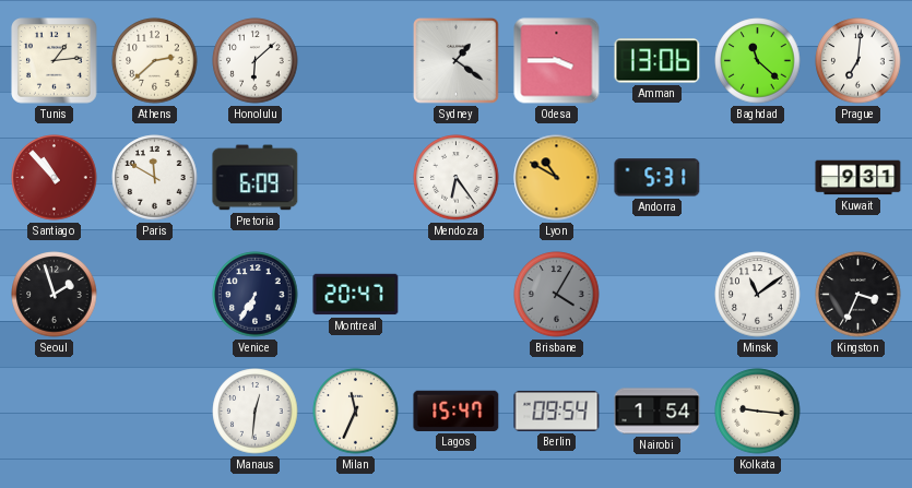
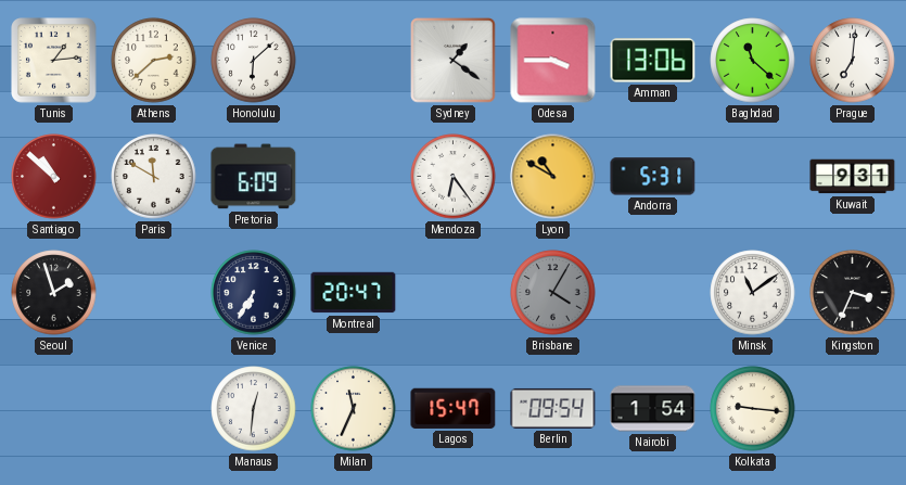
Santiago: 10:53 -> 10:52
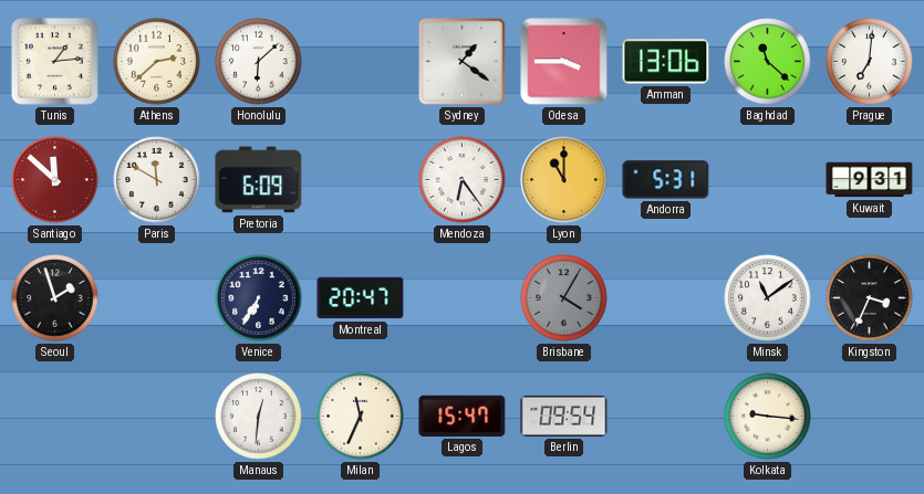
Santiago: 10:52 -> 11:52
Lyon: 10:50 -> 11:00
Nairobi: 1:54 -> none
